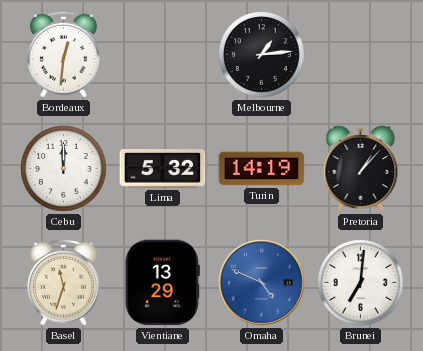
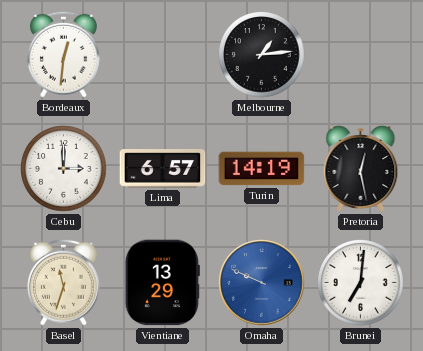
Cebu: 12:00 -> 3:00
Lima: 5:32 -> 6:57
Pretoria: 1:07 -> 12:28
Omaha: 4:49 -> 9:49
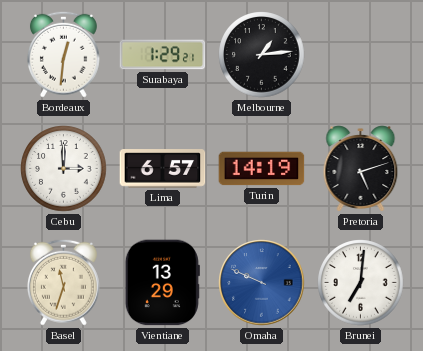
Surabaya: none -> 1:29
Pretoria: 12:28 -> 5:12
